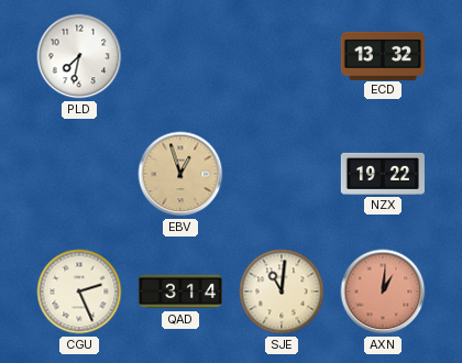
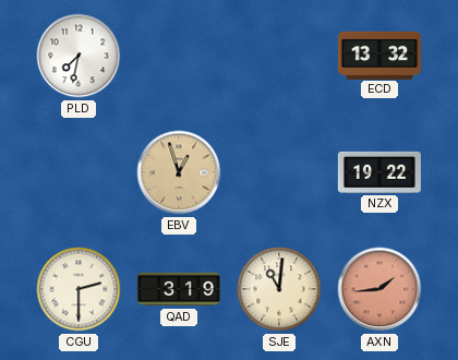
CGU: 2:26 -> 2:30
QAD: 3:14 -> 3:19
AXN: 1:01 -> 1:44
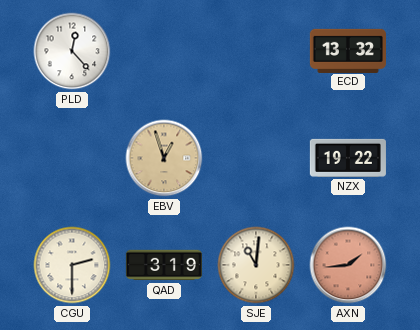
PLD: 7:32 -> 12:23
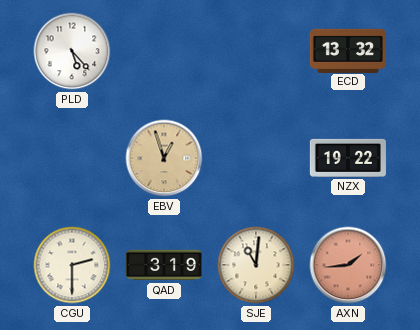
PLD: 12:23 -> 5:23
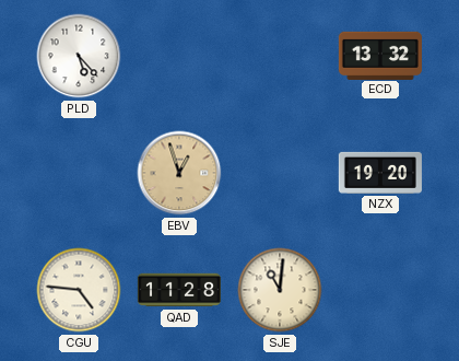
NZX: 19:22 -> 19:20
CGU: 2:30 -> 4:46
QAD: 3:19 -> 11:28
AXN: 1:44 -> none
